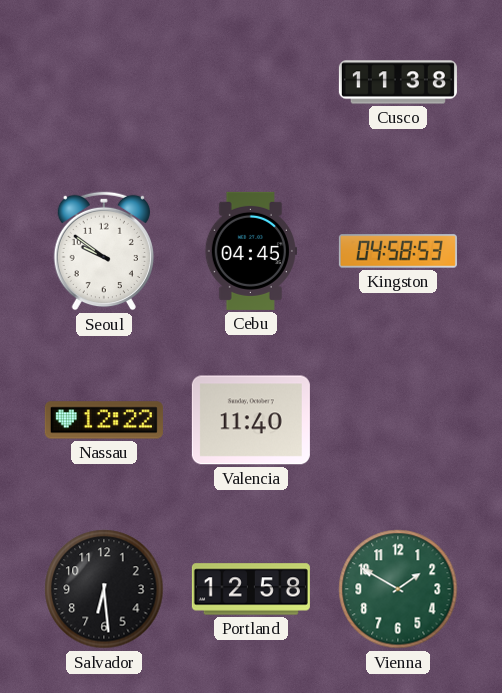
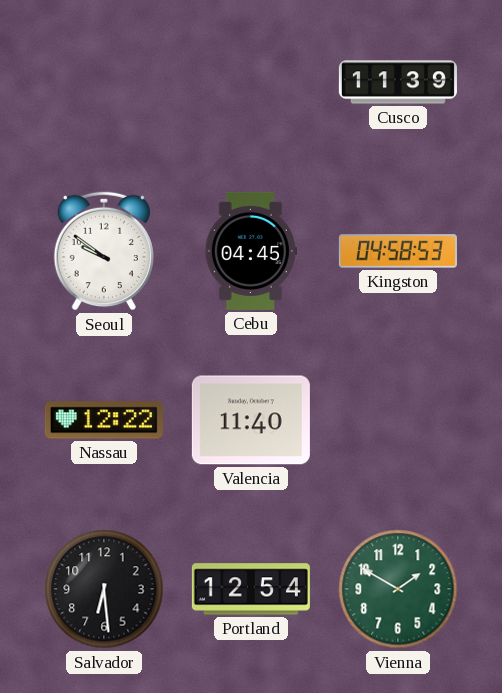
Cusco: 11:38 -> 11:39
Portland: 12:58 -> 12:54
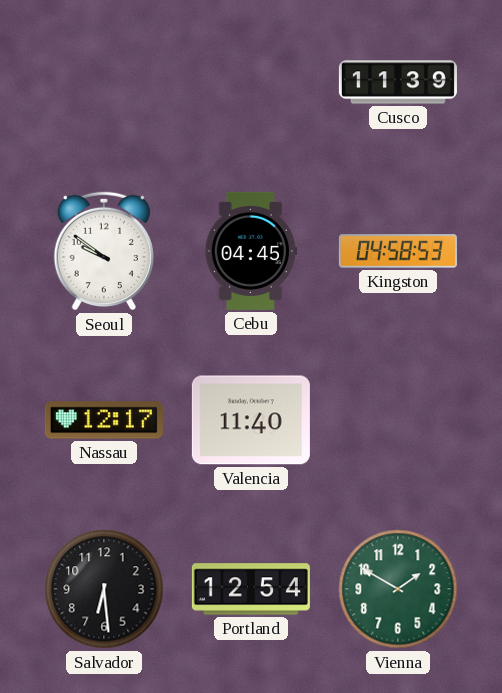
Nassau: 12:22 -> 12:17
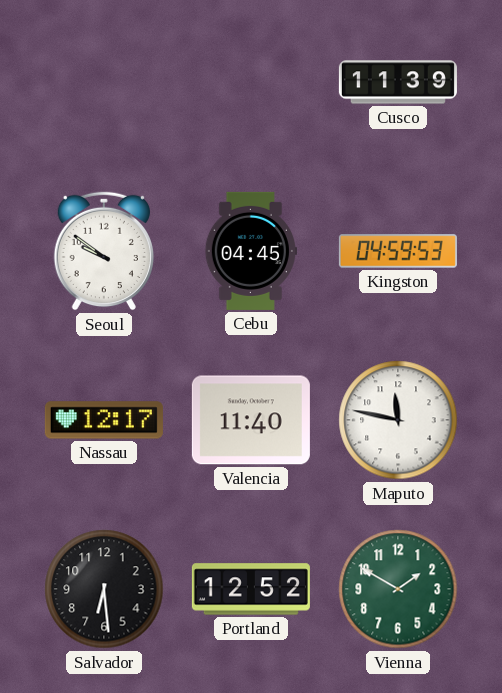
Kingston: 04:58 -> 04:59
Maputo: none -> 11:47
Portland: 12:54 -> 12:52
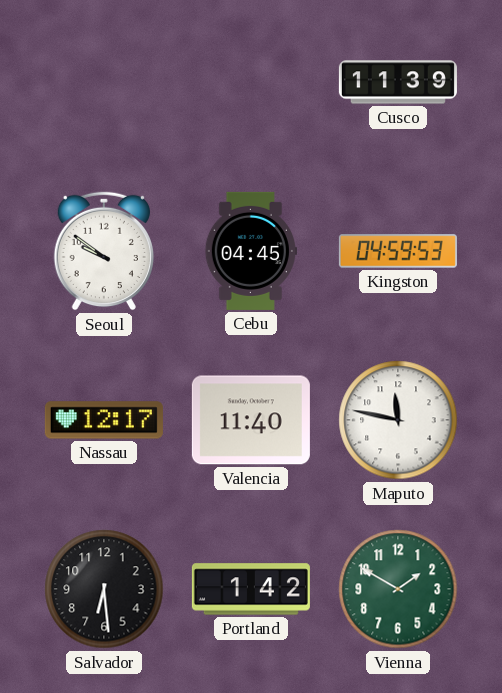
Portland: 12:52 -> 1:42
